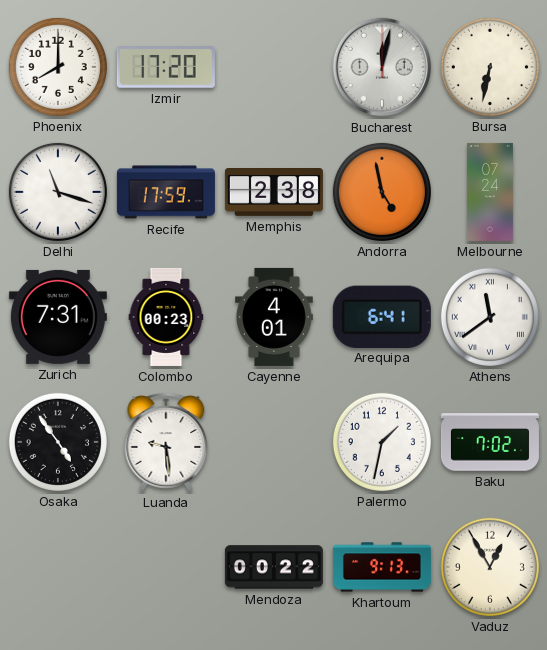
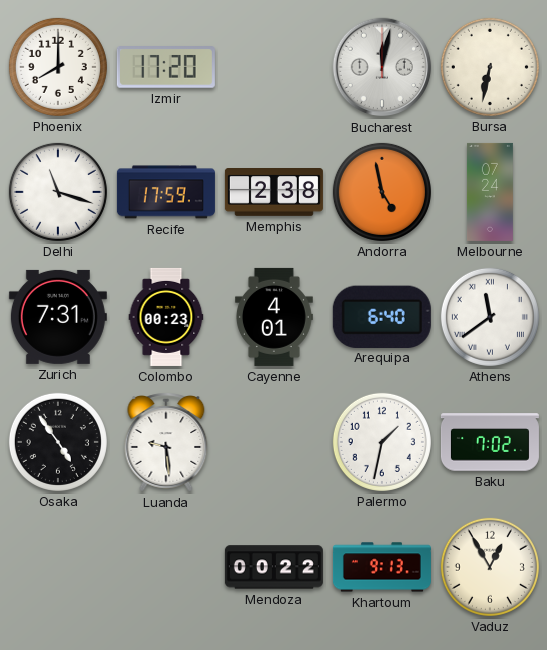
Arequipa: 6:41 -> 6:40
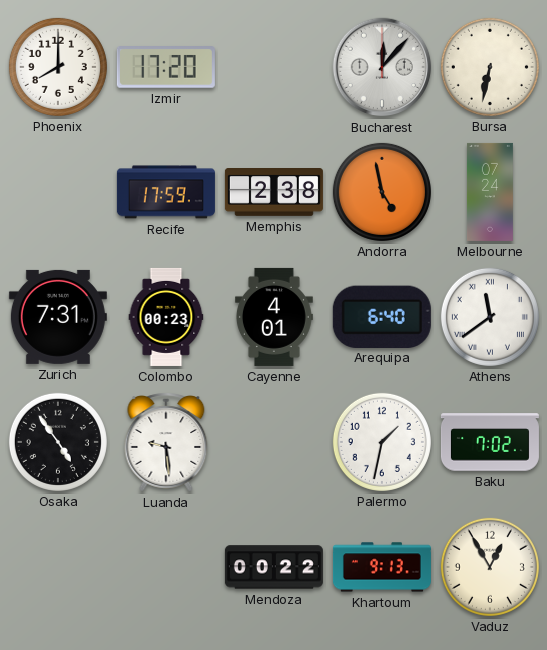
Bucharest: 12:02 -> 12:07
Delhi: 11:18 -> none
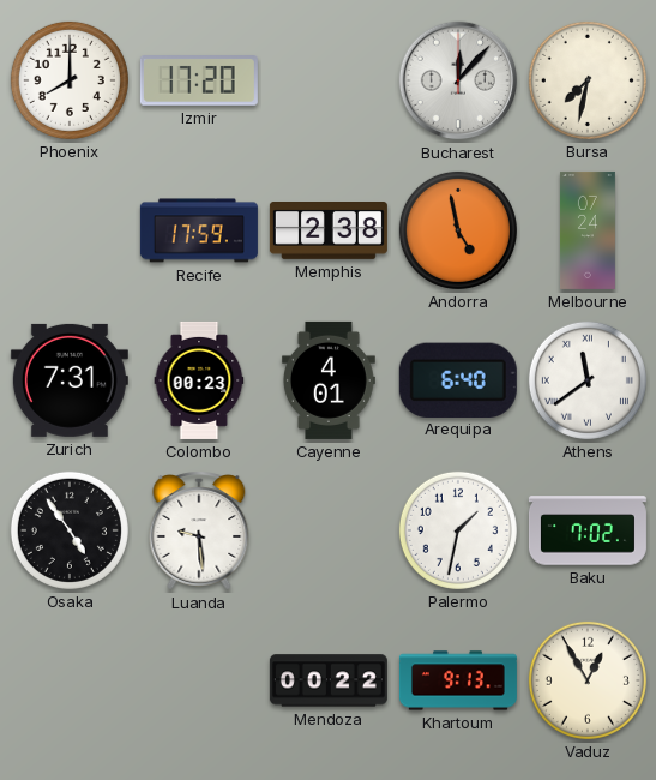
Bursa: 6:32 -> 7:32
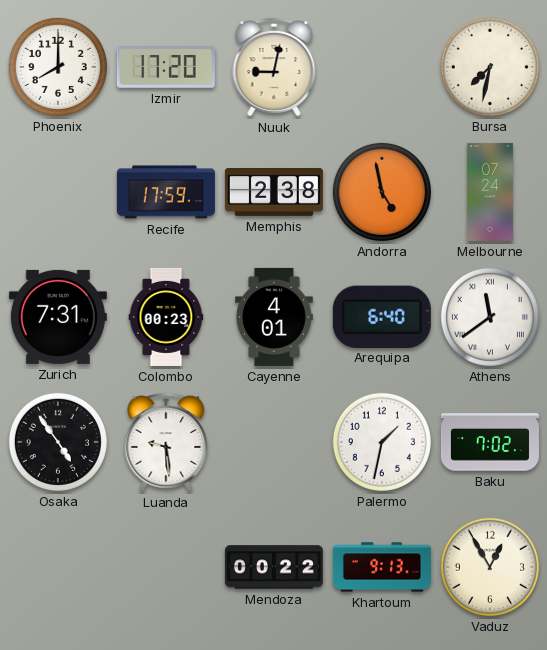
Nuuk: none -> 9:02
Bucharest: 12:07 -> none
